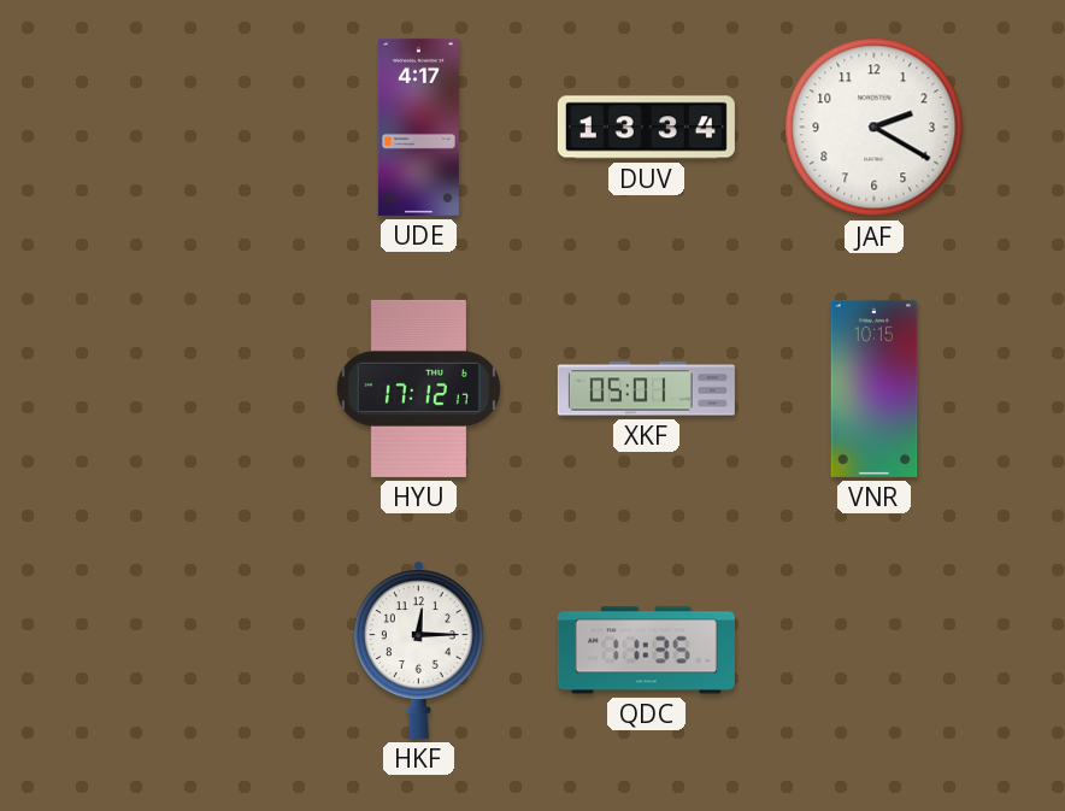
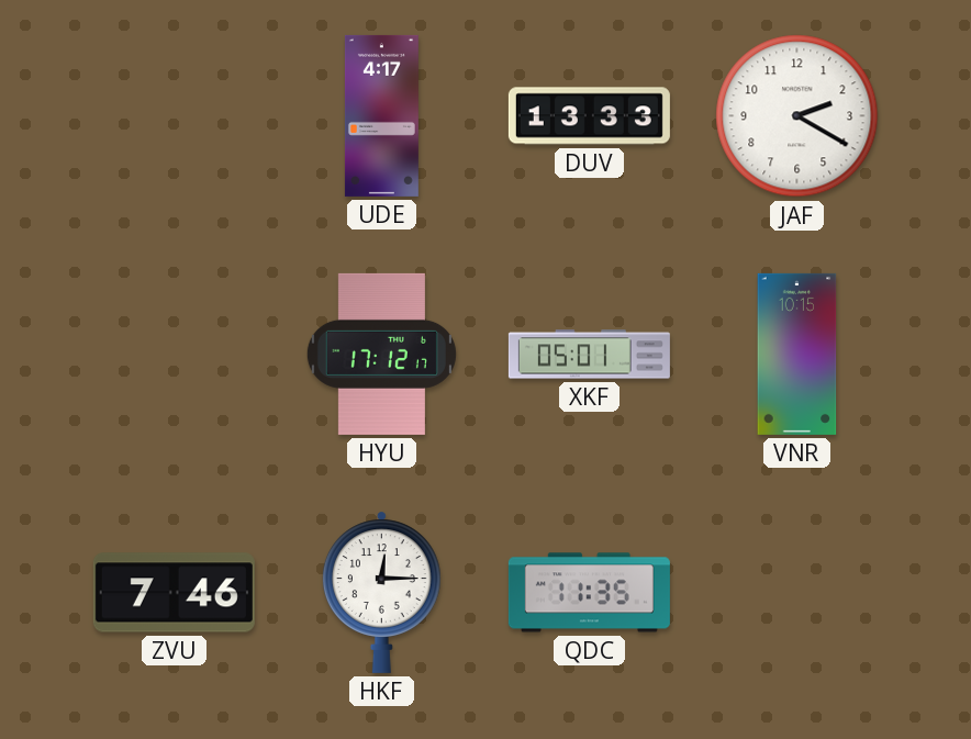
DUV: 13:34 -> 13:33
ZVU: none -> 7:46
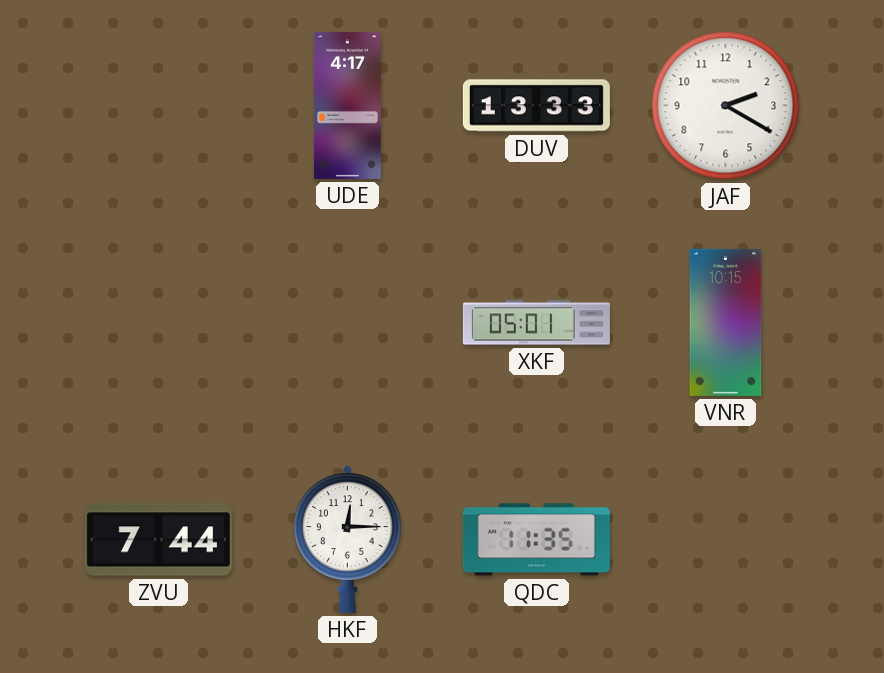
HYU: 17:12 -> none
ZVU: 7:46 -> 7:44
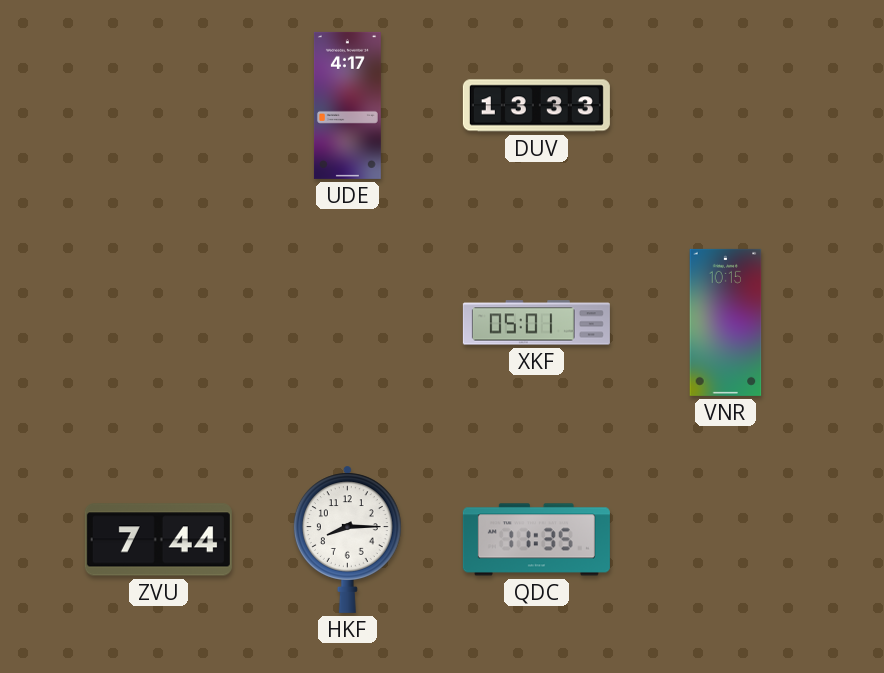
JAF: 2:20 -> none
HKF: 12:15 -> 8:15
